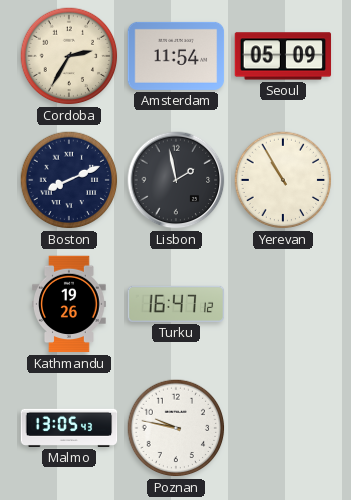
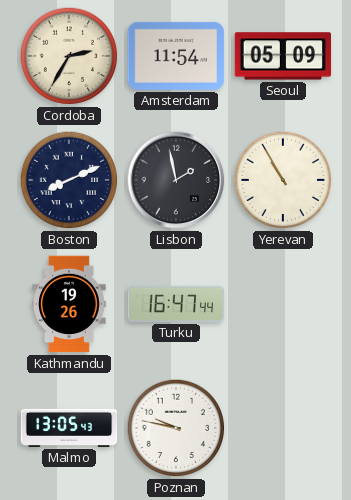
Turku: 16:47:12 -> 16:47:44
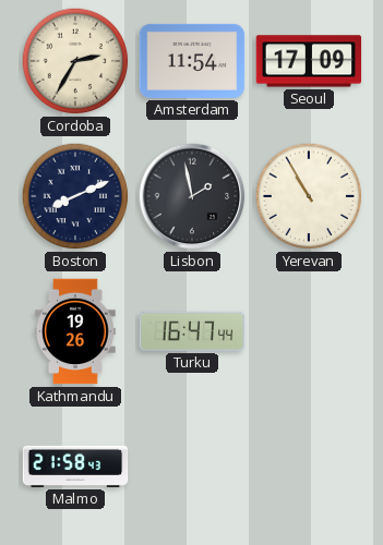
Seoul: 05:09 -> 17:09
Malmo: 13:05 -> 21:58
Poznan: 9:47 -> none
